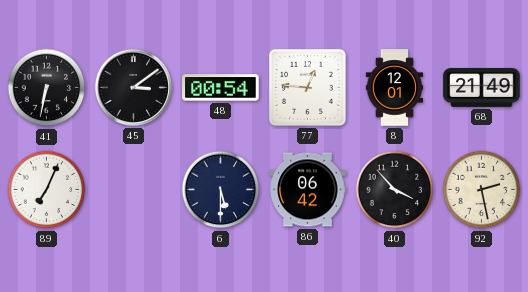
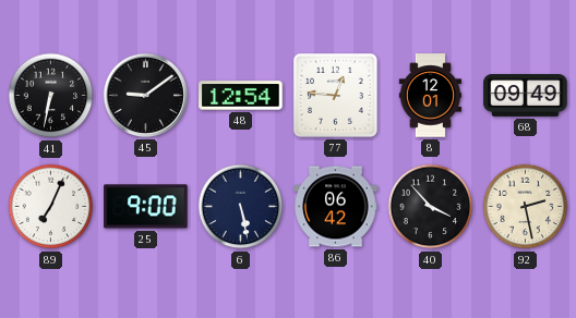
45: 3:09 -> 9:09
48: 00:54 -> 12:54
68: 21:49 -> 09:49
25: none -> 9:00
6: 5:30 -> 5:28
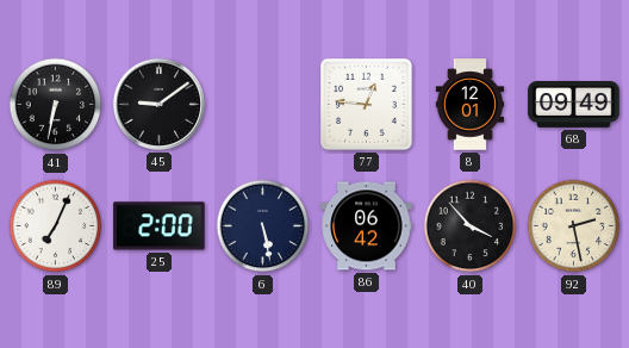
48: 12:54 -> none
25: 9:00 -> 2:00
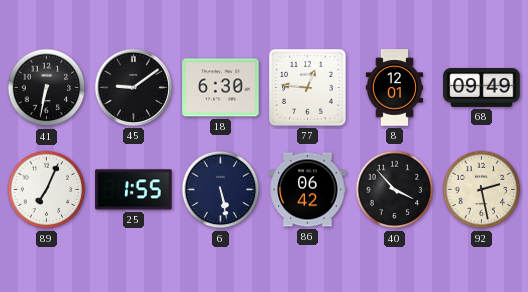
18: none -> 6:30
25: 2:00 -> 1:55
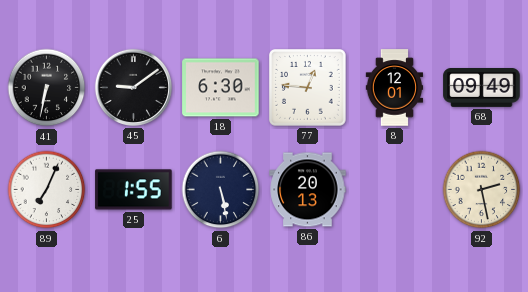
86: 06:42 -> 20:13
40: 3:53 -> none
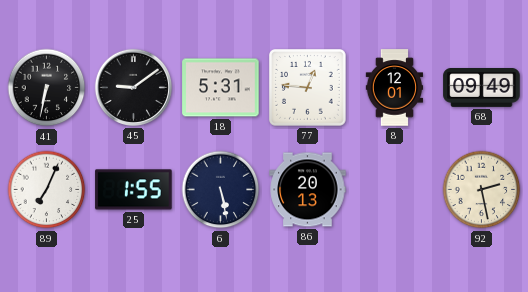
18: 6:30 -> 5:31
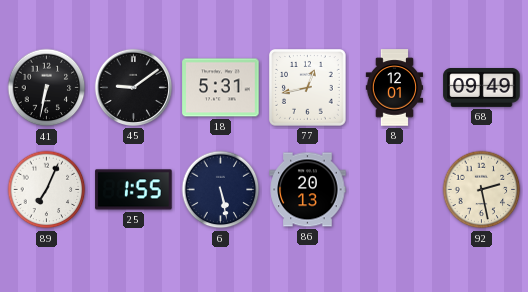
77: 12:46 -> 12:43
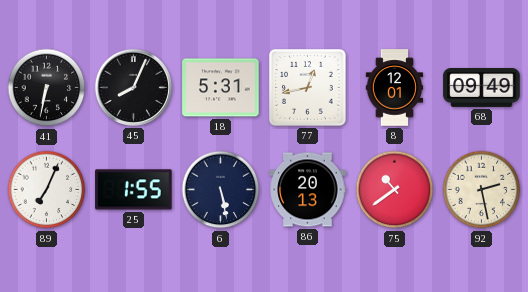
45: 9:09 -> 8:04
75: none -> 10:39
